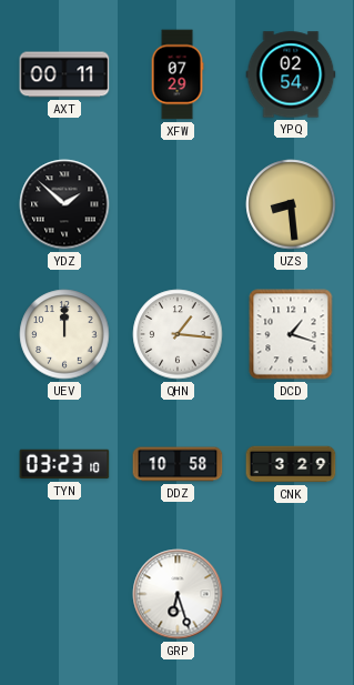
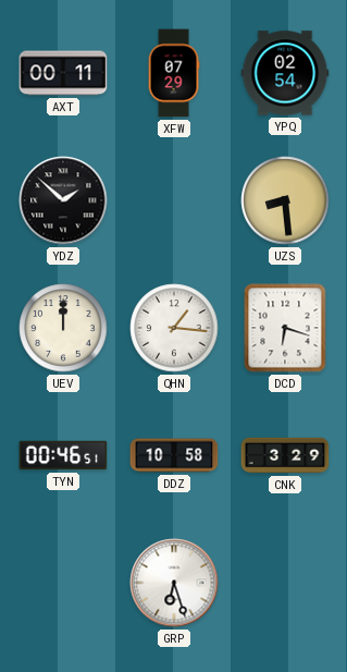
DCD: 1:18 -> 6:18
TYN: 03:23 -> 00:46
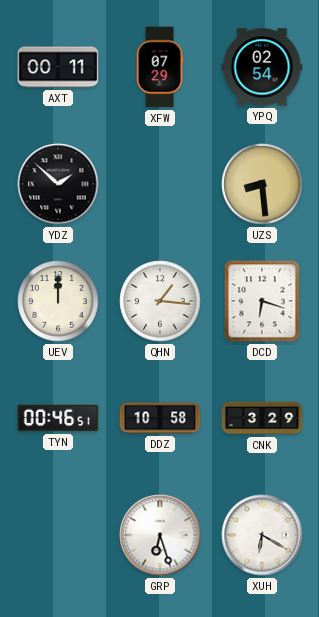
XUH: none -> 6:20
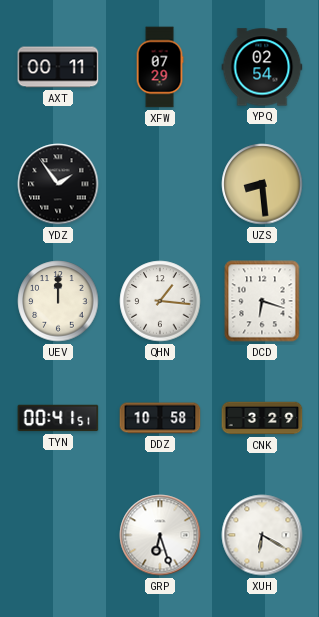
YDZ: 1:52 -> 1:54
TYN: 00:46 -> 00:41
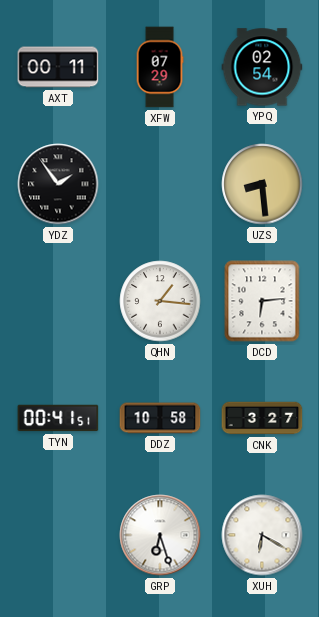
UEV: 12:00 -> none
DCD: 6:18 -> 6:14
CNK: 3:29 -> 3:27
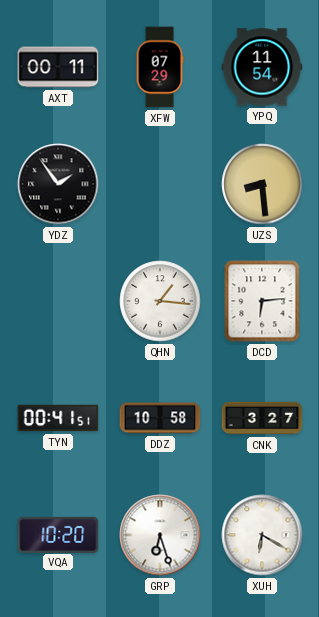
YPQ: 02:54 -> 11:54
VQA: none -> 10:20
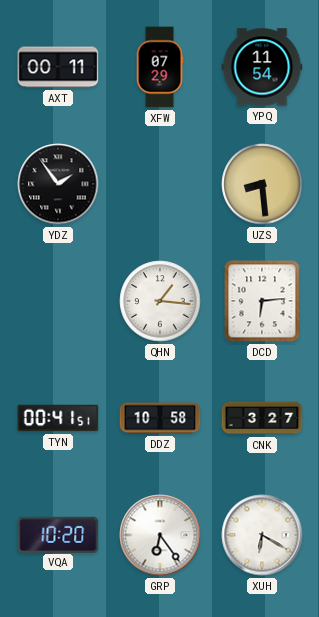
GRP: 6:27 -> 6:24
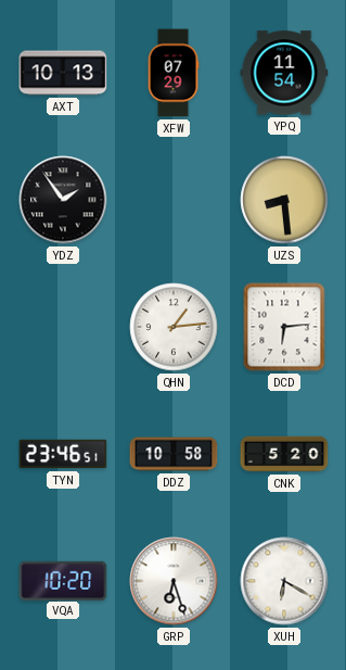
AXT: 00:11 -> 10:13
QHN: 1:16 -> 1:14
TYN: 00:41 -> 23:46
CNK: 3:27 -> 5:20
GRP: 6:24 -> 6:27
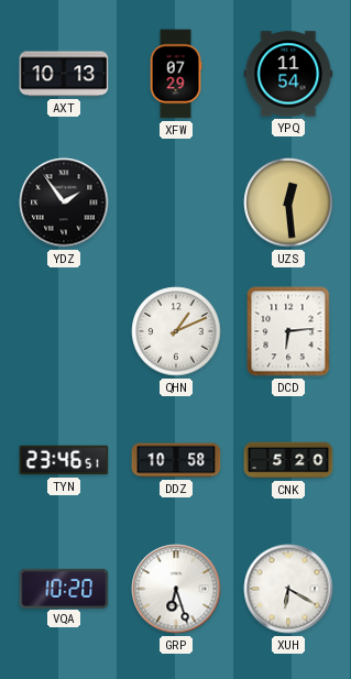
UZS: 8:29 -> 12:29
QHN: 1:14 -> 1:11
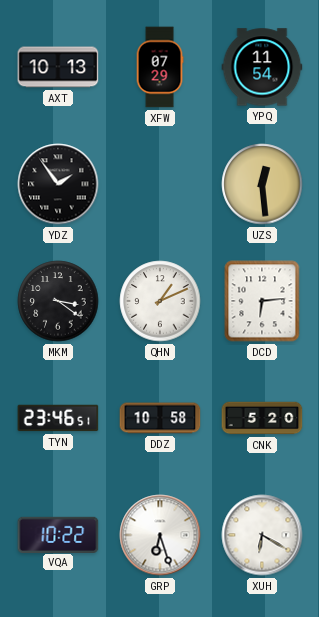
MKM: none -> 3:21
VQA: 10:20 -> 10:22
